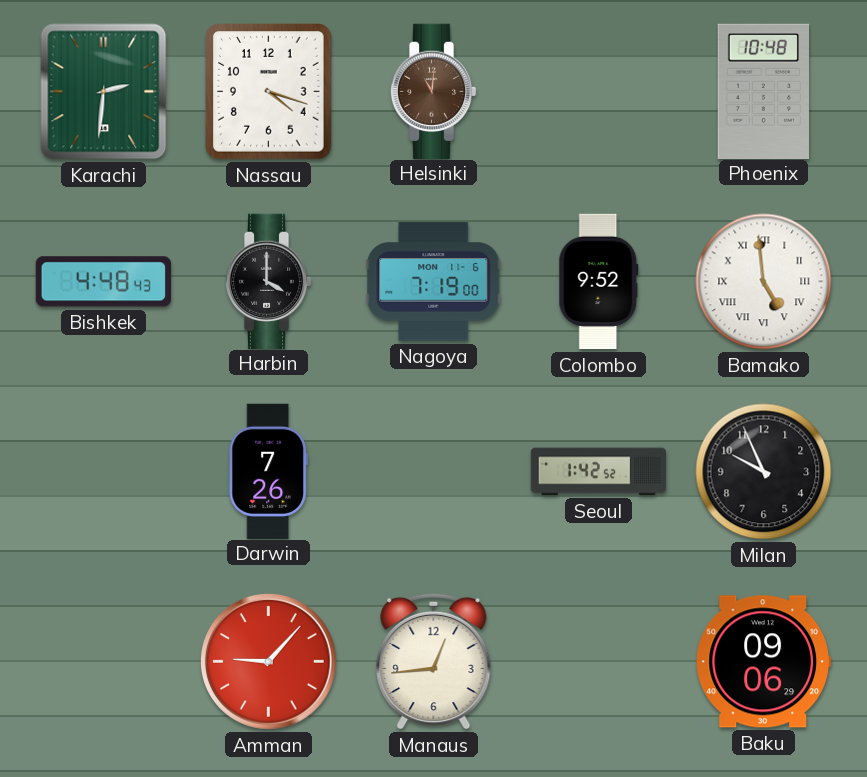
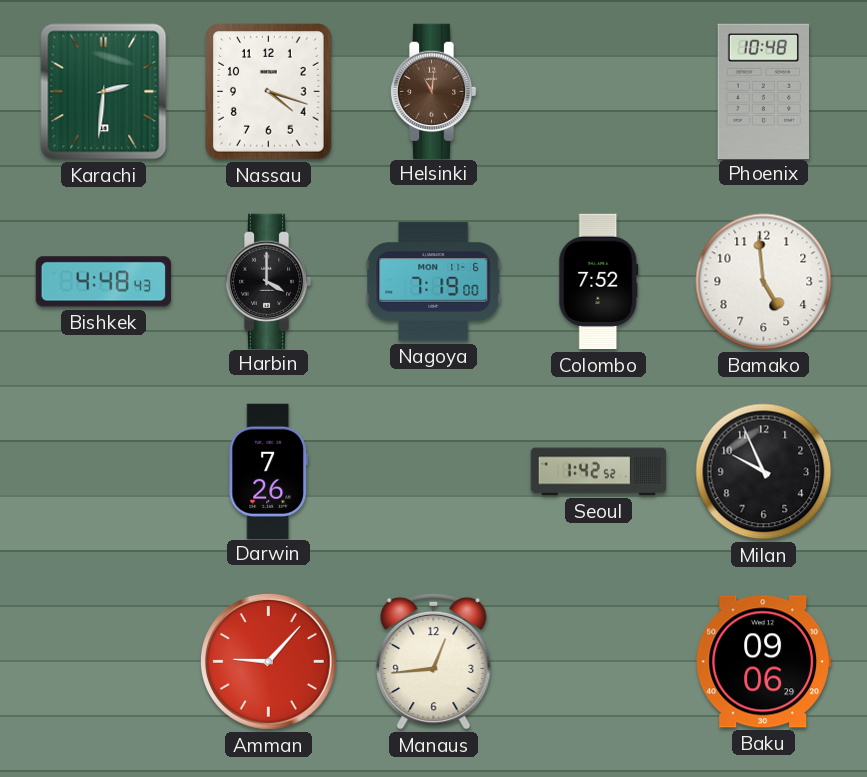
Colombo: 9:52 -> 7:52
Bamako numerals: Roman -> Arabic
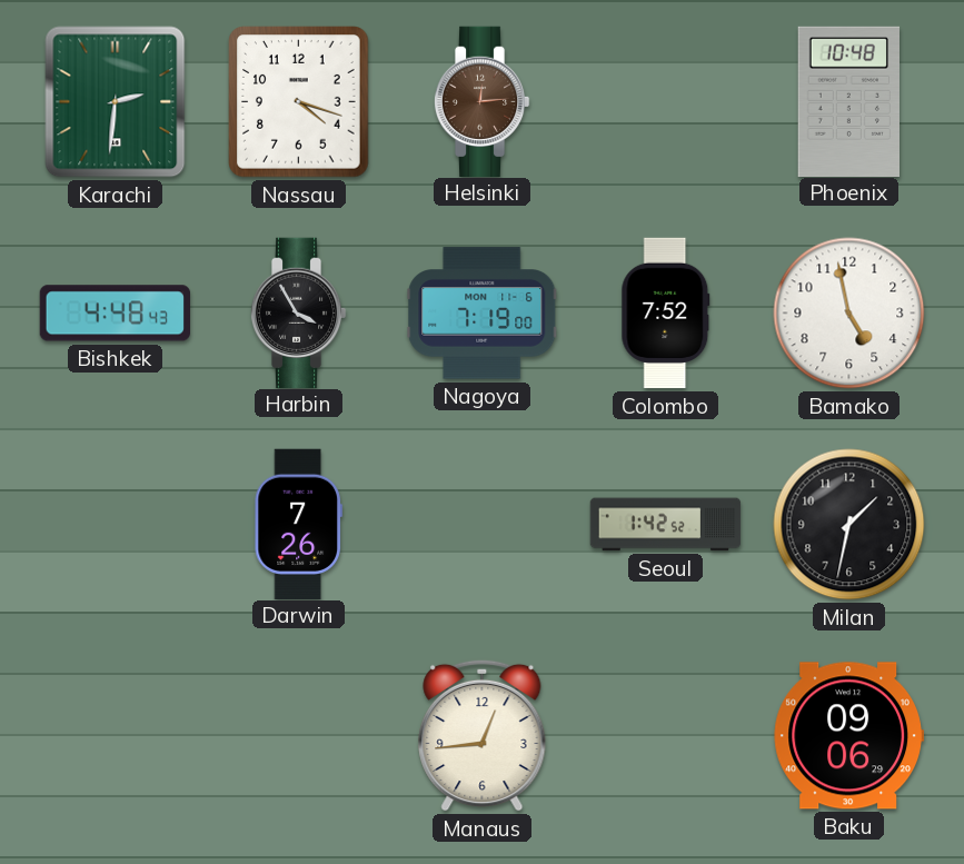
Helsinki: 11:01 -> 12:14
Harbin: 4:00 -> 3:55
Bamako: 4:59 -> 4:58
Milan: 9:56 -> 1:32
Amman: 9:07 -> none
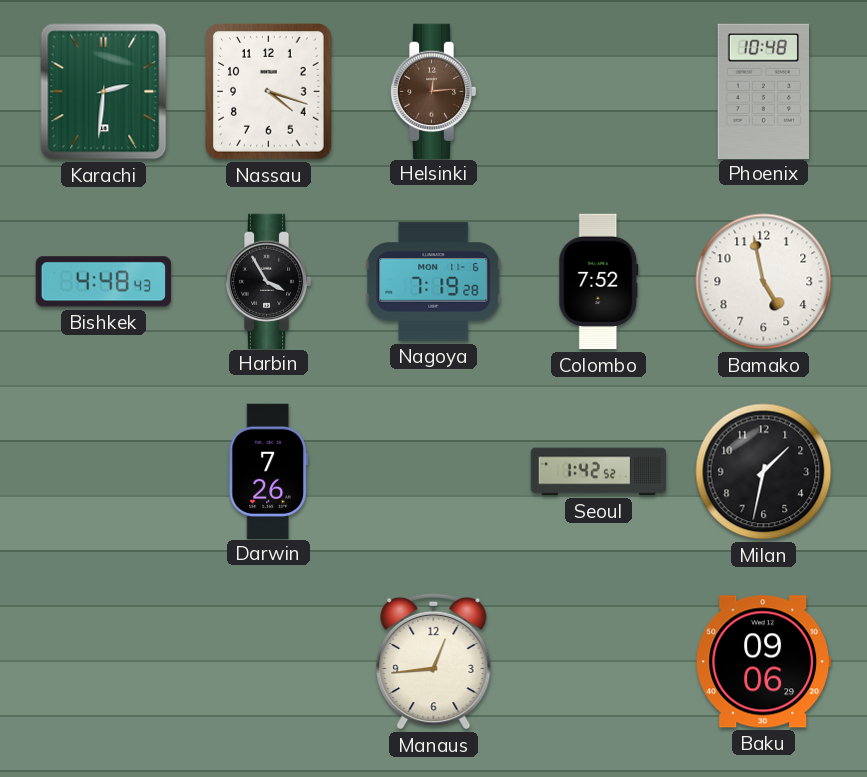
Nagoya: 7:19:00 -> 7:19:28
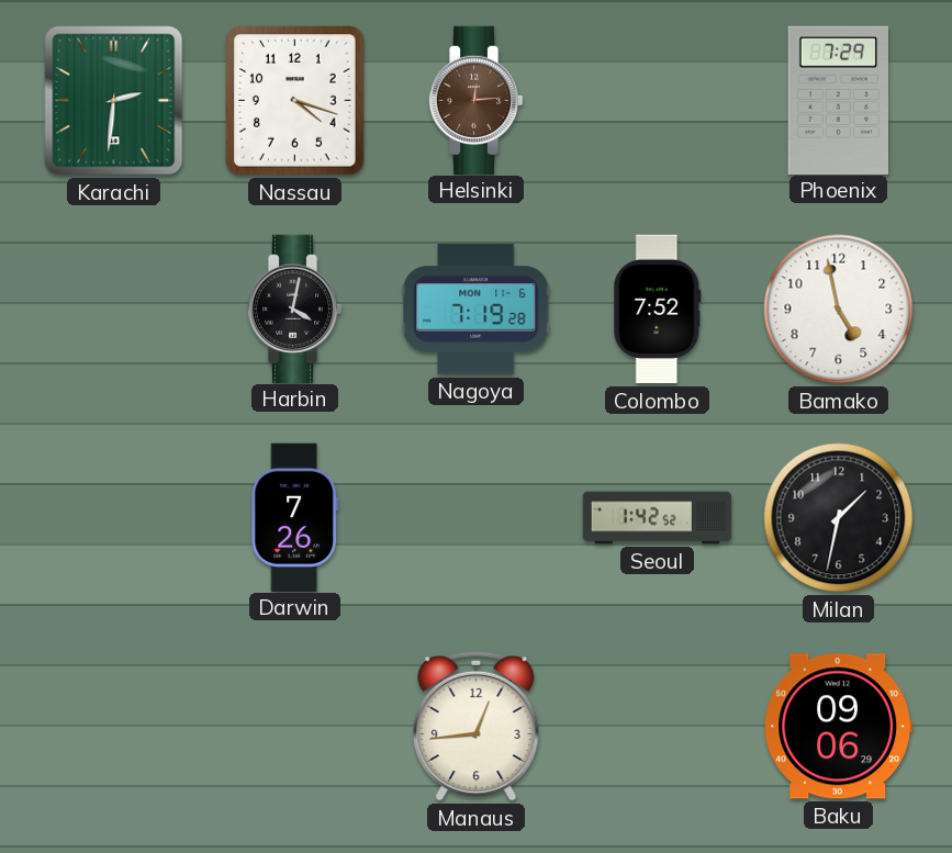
Phoenix: 10:48 -> 7:29
Bishkek: 4:48 -> none
Harbin: 3:55 -> 4:02
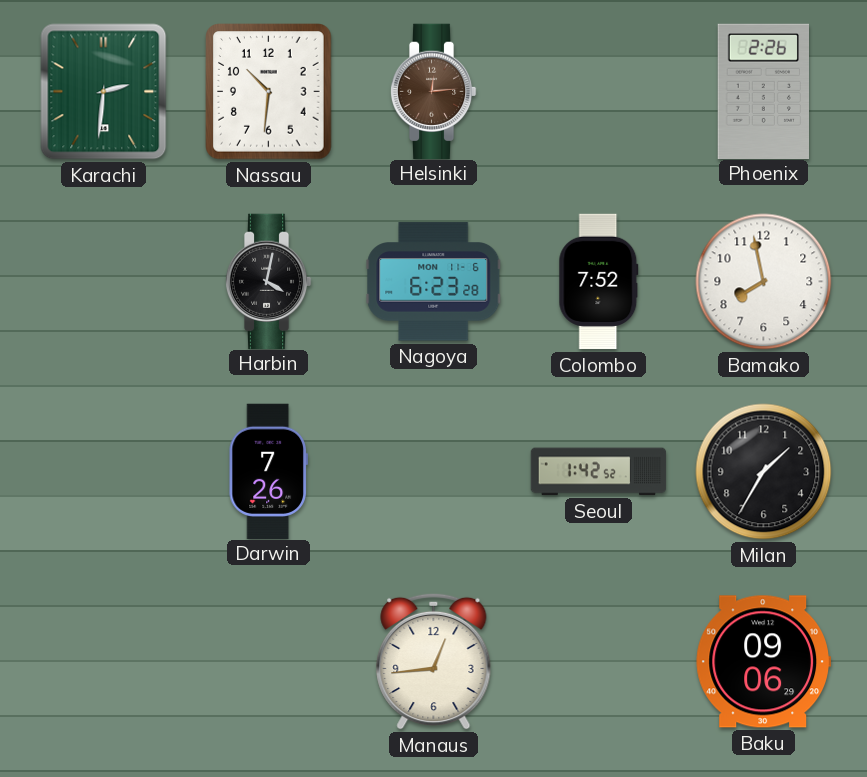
Nassau: 4:18 -> 10:31
Phoenix: 7:29 -> 2:26
Nagoya: 7:19 -> 6:23
Bamako: 4:58 -> 7:58
Milan: 1:32 -> 1:35
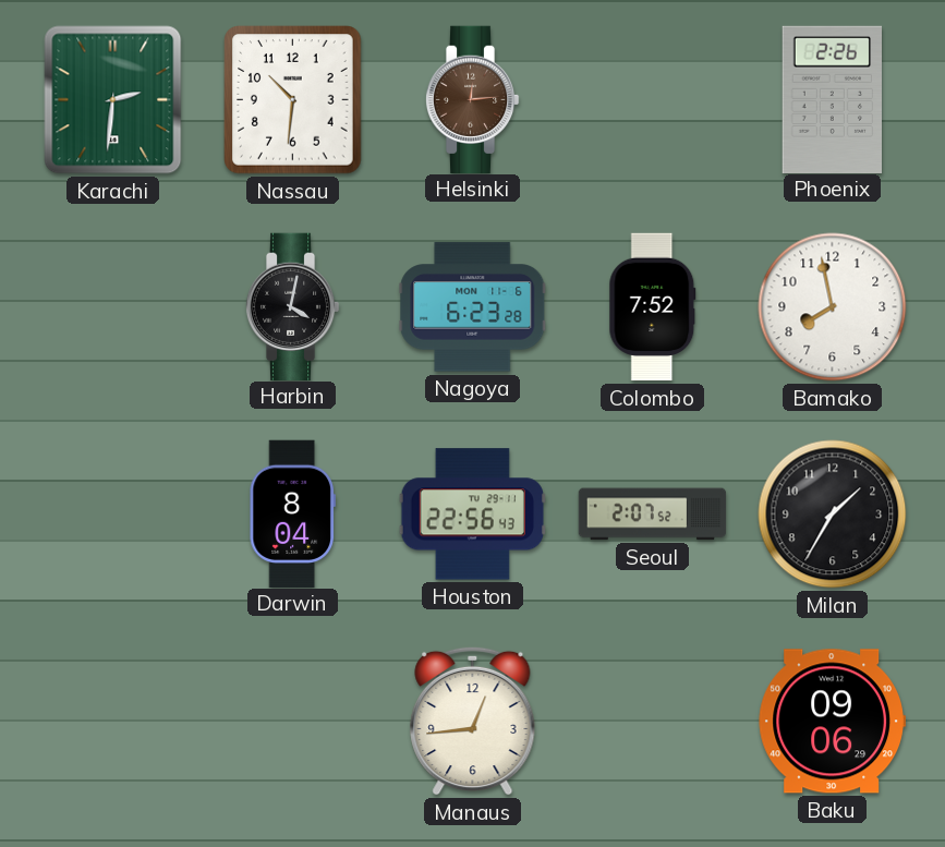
Darwin: 7:26 -> 8:04
Houston: none -> 22:56
Seoul: 1:42 -> 2:07
